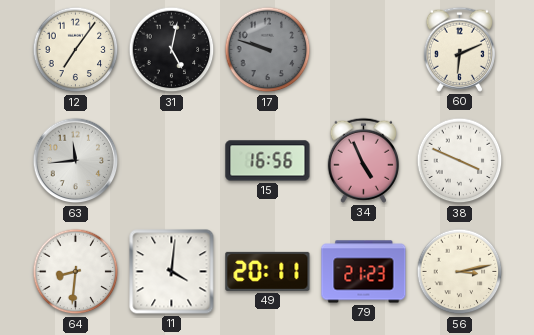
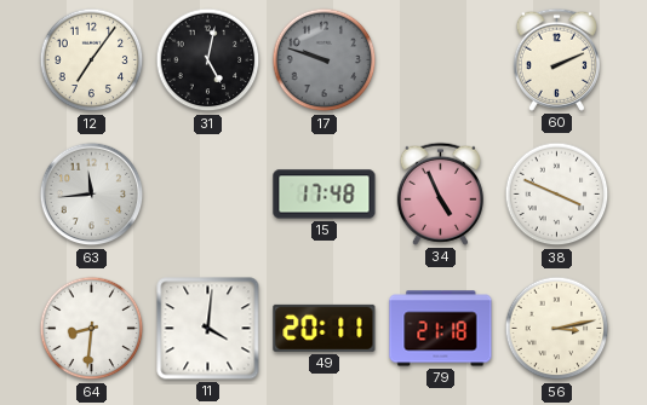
60: 6:11 -> 2:11
15: 16:56 -> 17:48
79: 21:23 -> 21:18
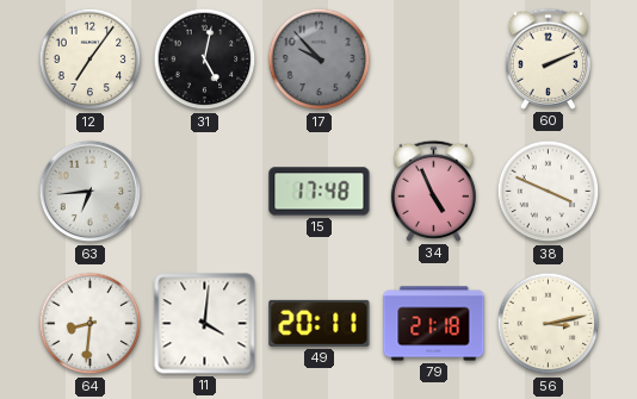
17: 9:48 -> 9:53
63: 11:44 -> 6:44
